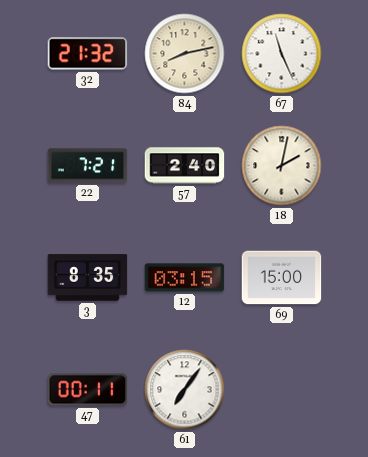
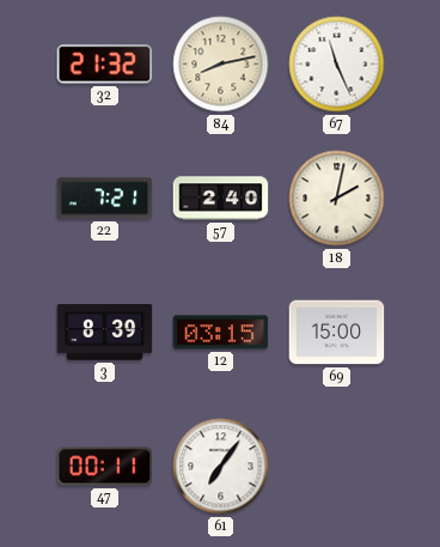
3: 8:35 -> 8:39
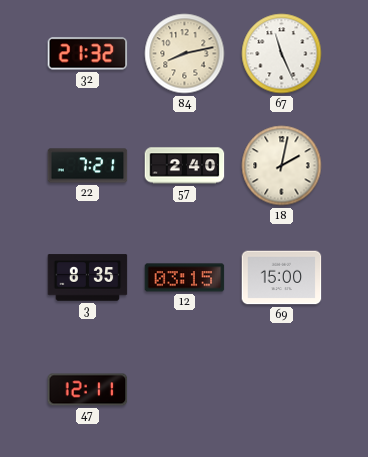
3: 8:39 -> 8:35
47: 00:11 -> 12:11
61: 7:06 -> none
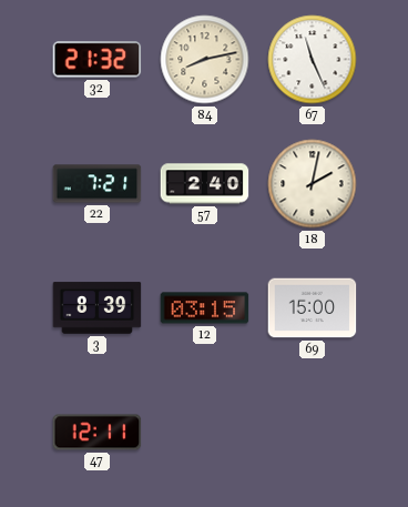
3: 8:35 -> 8:39
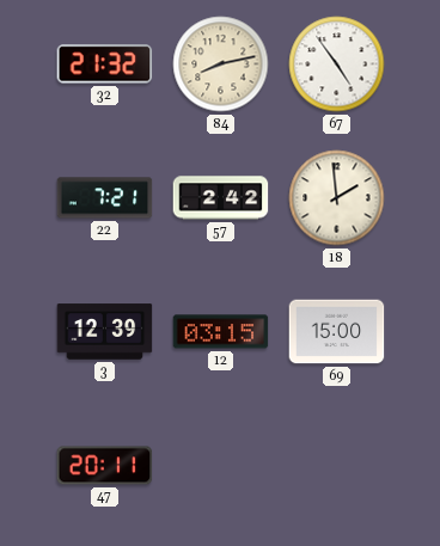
67: 11:26 -> 4:54
57: 2:40 -> 2:42
18: 2:02 -> 1:59
3: 8:39 -> 12:39
47: 12:11 -> 20:11
